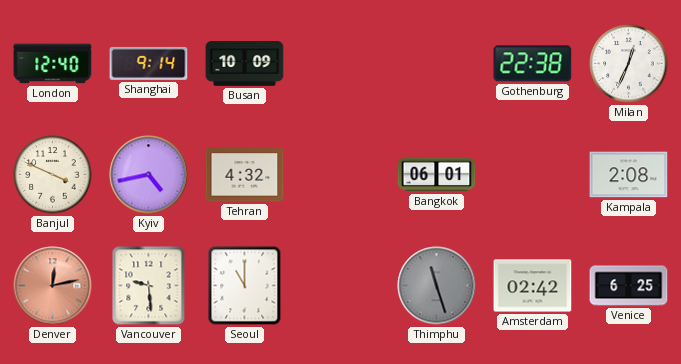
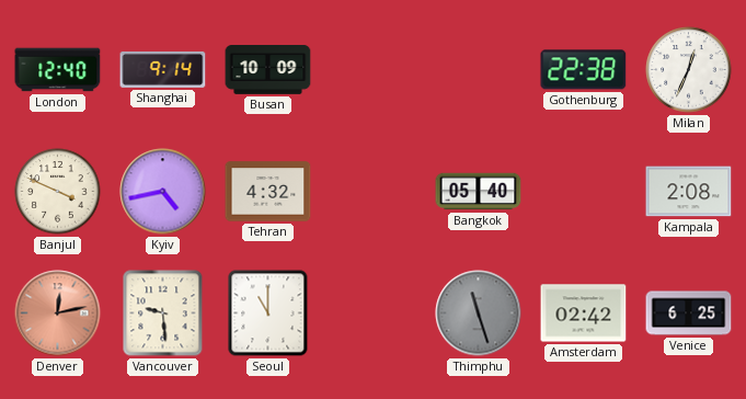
Bangkok: 06:01 -> 05:40
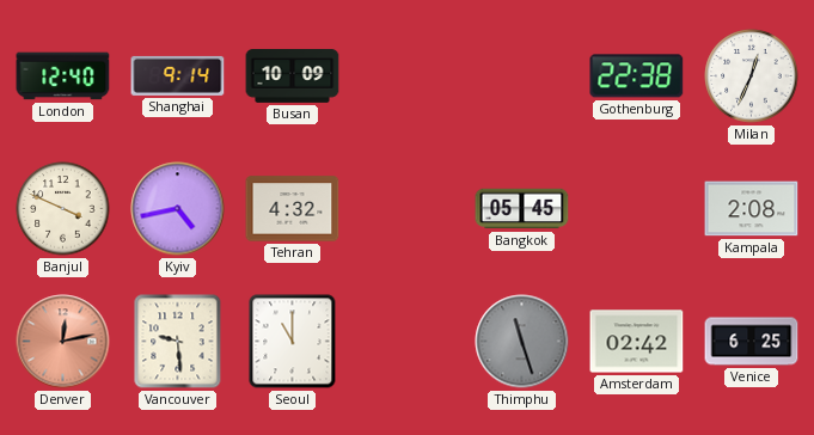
Bangkok: 05:40 -> 05:45
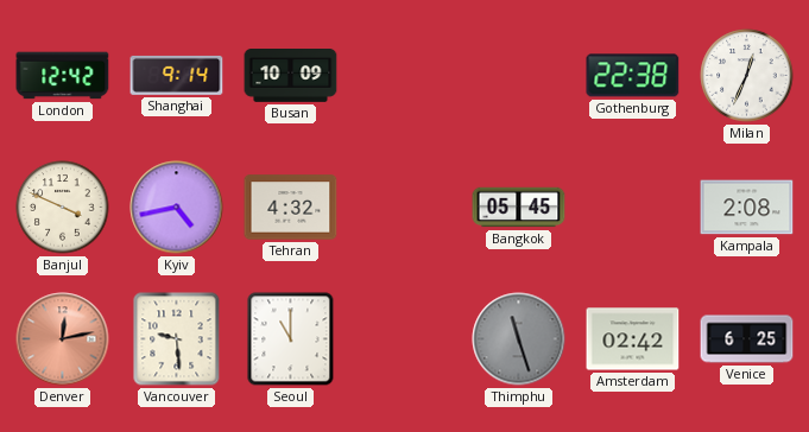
London: 12:40 -> 12:42
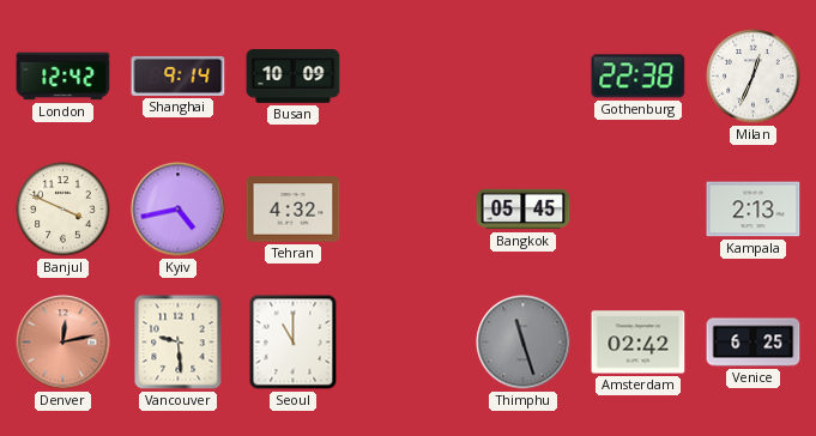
Kampala: 2:08 -> 2:13
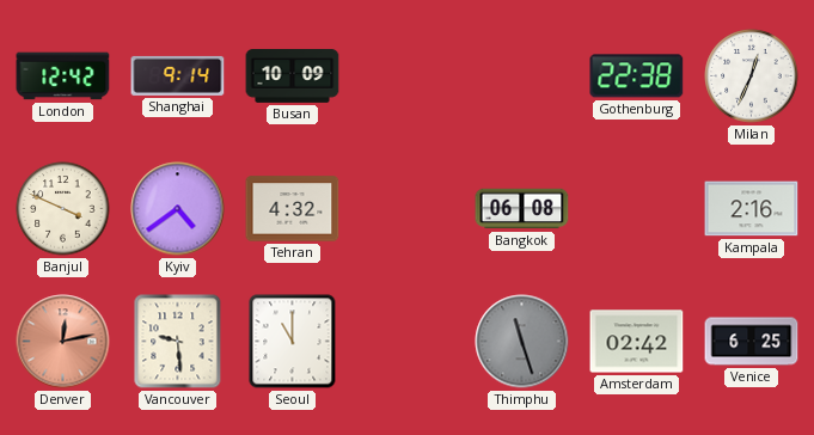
Kyiv: 4:43 -> 4:39
Bangkok: 05:45 -> 06:08
Kampala: 2:13 -> 2:16
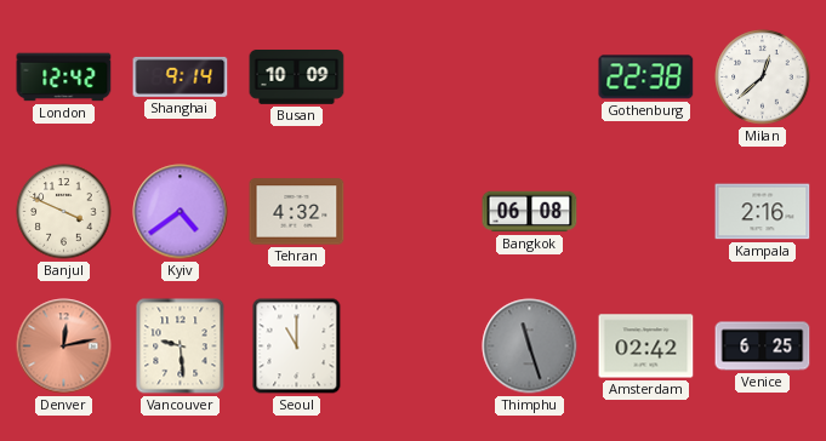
Milan: 12:34 -> 12:38
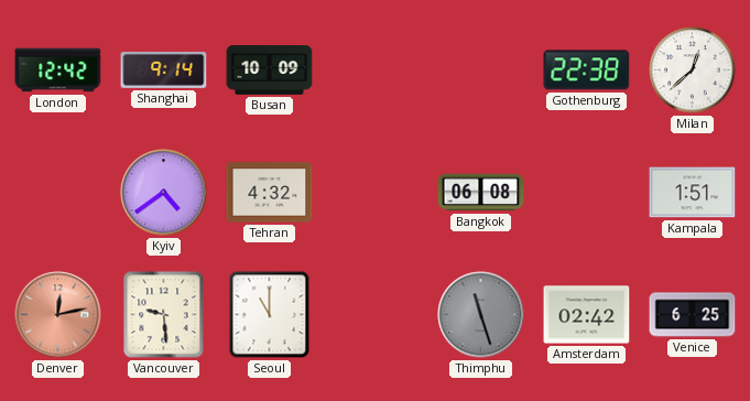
Banjul: 3:49 -> none
Kampala: 2:16 -> 1:51
